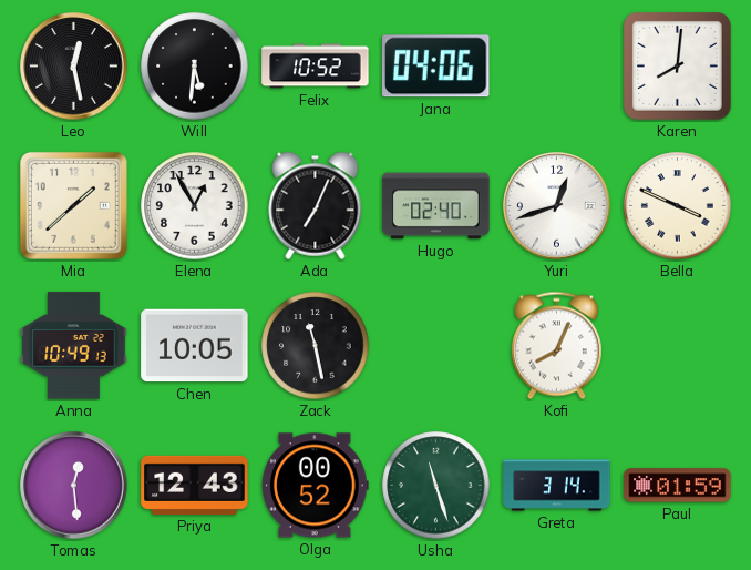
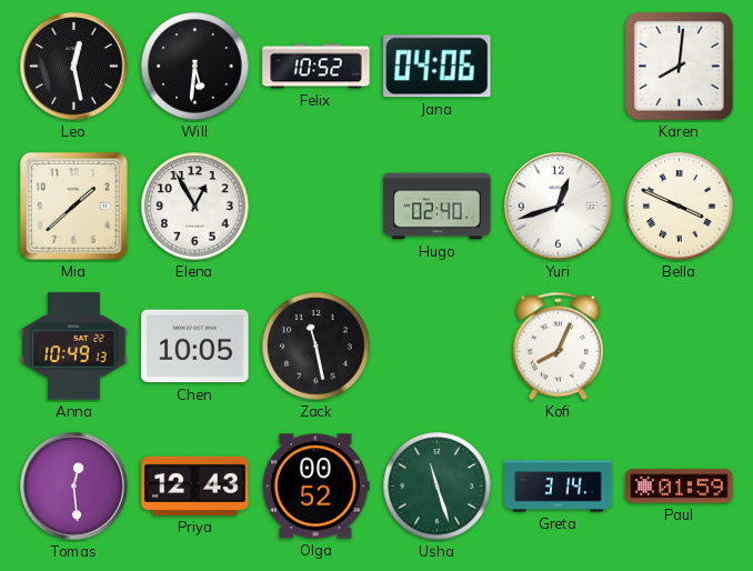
Ada: 7:04 -> none
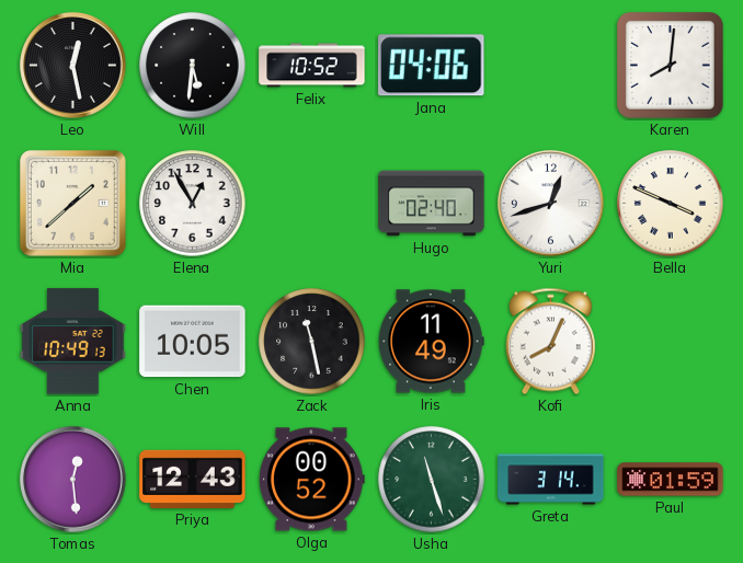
Iris: none -> 11:49
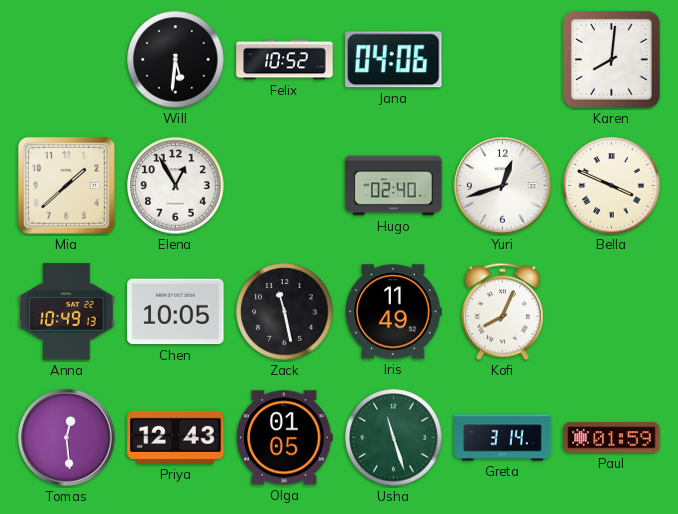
Leo: 12:28 -> none
Olga: 00:52 -> 01:05
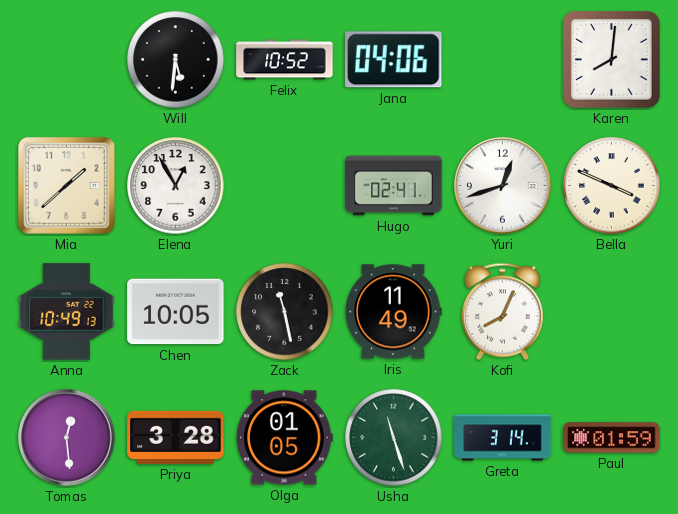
Hugo: 02:40 -> 02:41
Priya: 12:43 -> 3:28
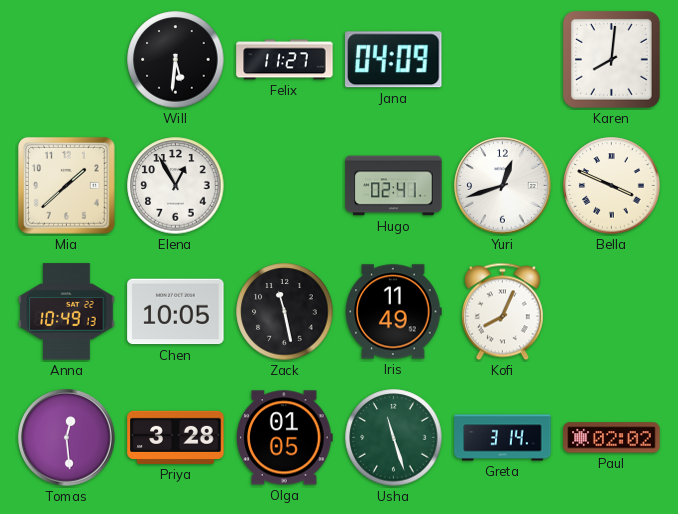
Felix: 10:52 -> 11:27
Jana: 04:06 -> 04:09
Paul: 01:59 -> 02:02
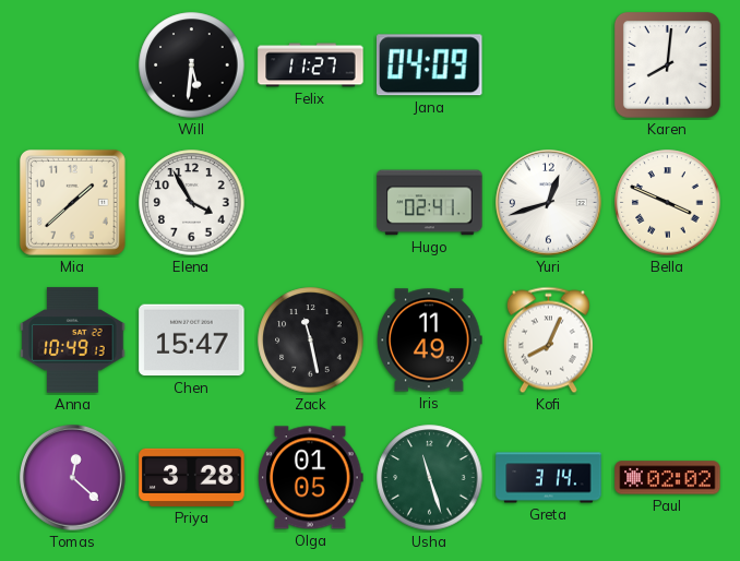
Elena: 12:55 -> 3:55
Chen: 10:05 -> 15:47
Tomas: 12:29 -> 12:22
